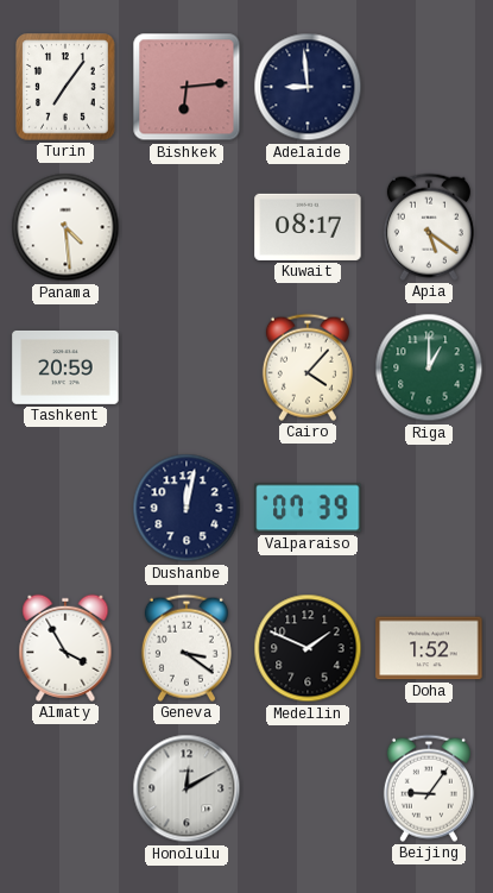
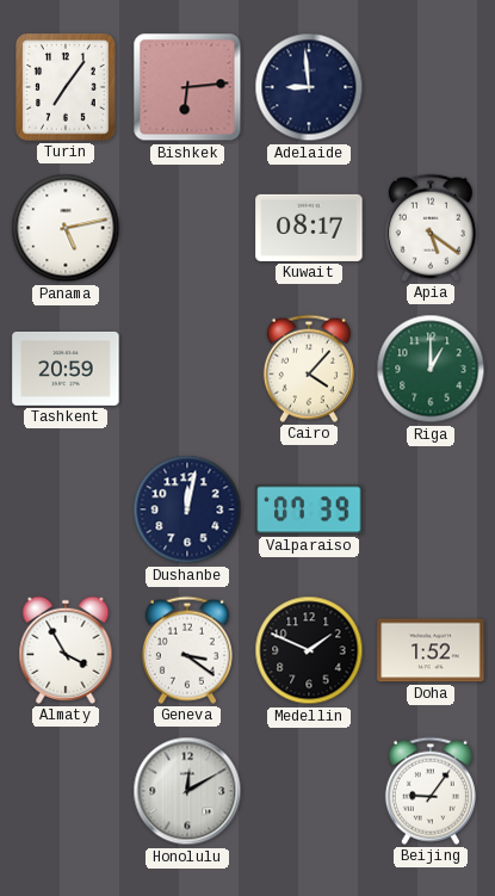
Panama: 4:29 -> 5:13
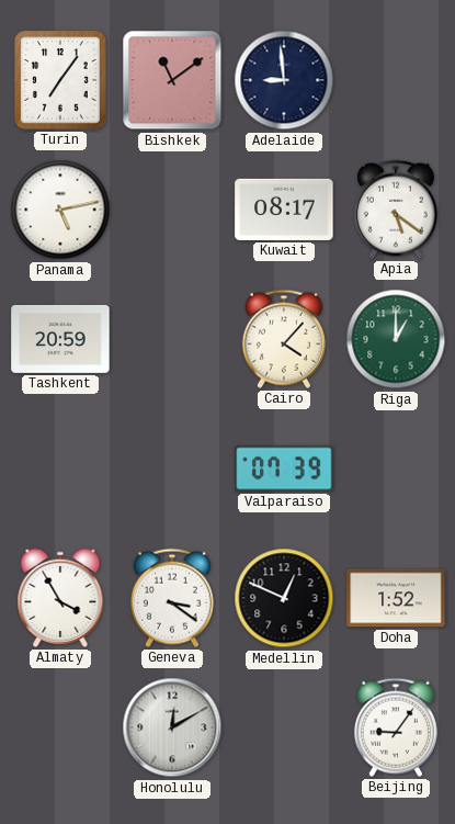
Bishkek: 6:14 -> 11:09
Dushanbe: 12:02 -> none
Medellin: 1:49 -> 12:49
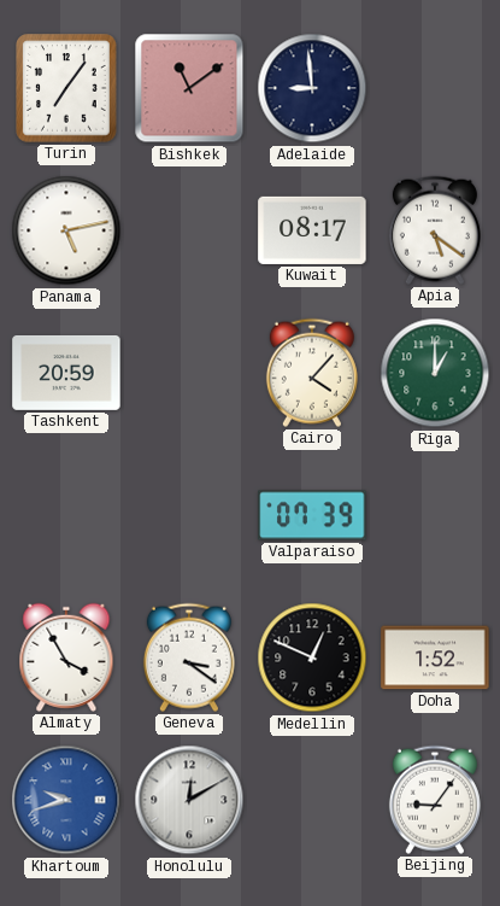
Khartoum: none -> 9:42
